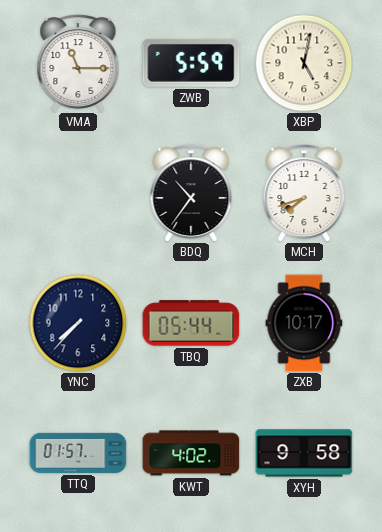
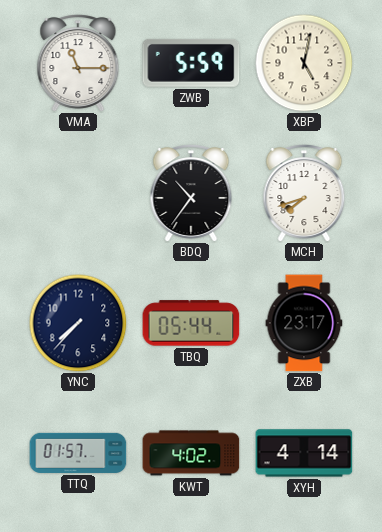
ZXB: 10:17 -> 23:17
XYH: 9:58 -> 4:14
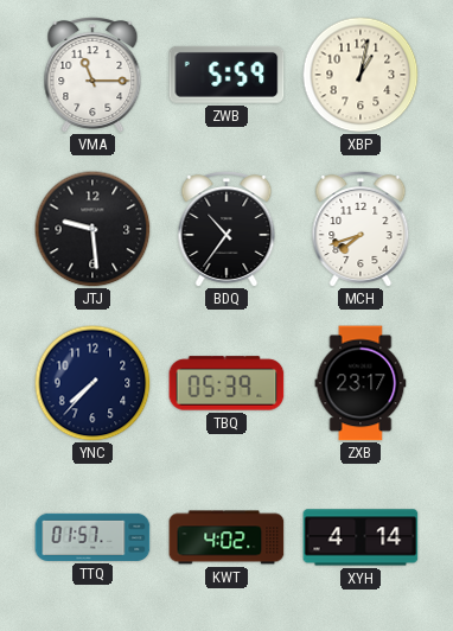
XBP: 5:02 -> 1:02
JTJ: none -> 9:29
TBQ: 05:44 -> 05:39
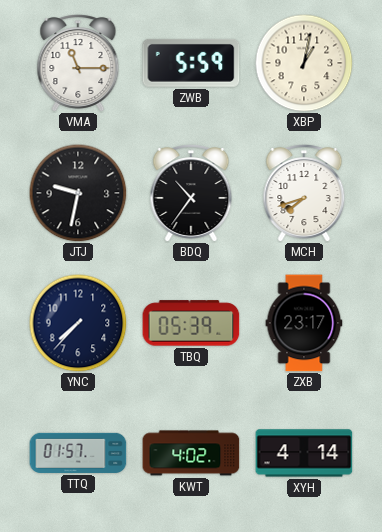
JTJ: 9:29 -> 9:32
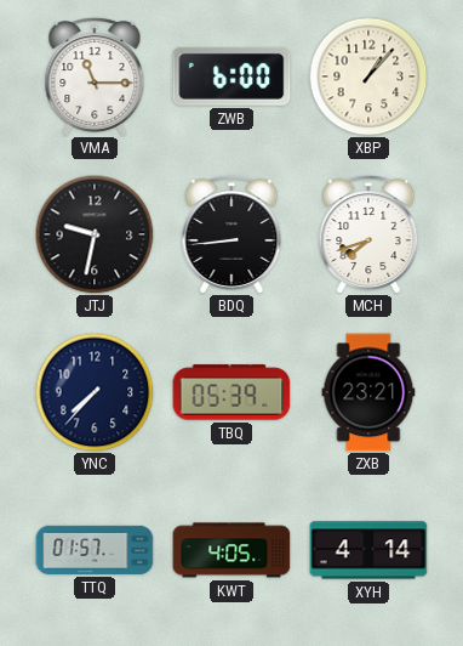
ZWB: 5:59 -> 6:00
XBP: 1:02 -> 1:07
BDQ: 10:36 -> 8:44
ZXB: 23:17 -> 23:21
KWT: 4:02 -> 4:05
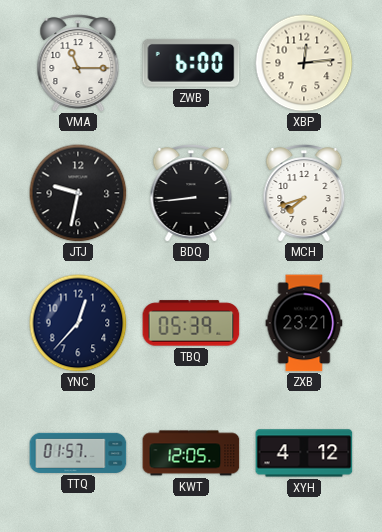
XBP: 1:07 -> 12:14
YNC: 7:37 -> 12:37
KWT: 4:05 -> 12:05
XYH: 4:14 -> 4:12
